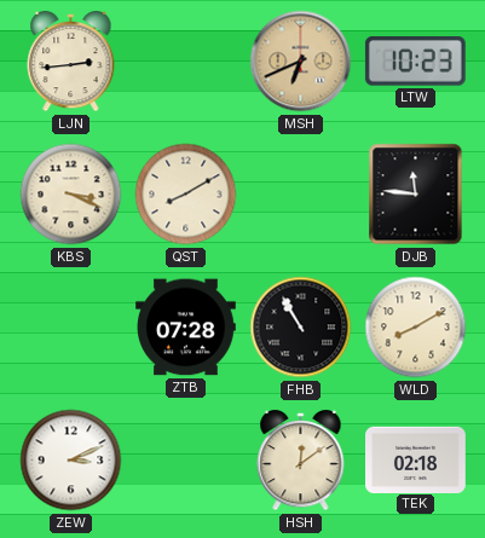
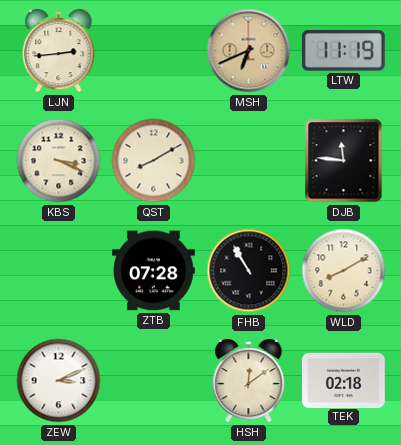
LTW: 10:23 -> 11:19
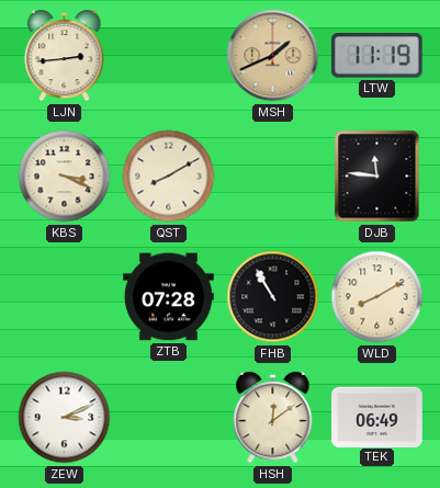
MSH: 6:41 -> 1:41
TEK: 02:18 -> 06:49
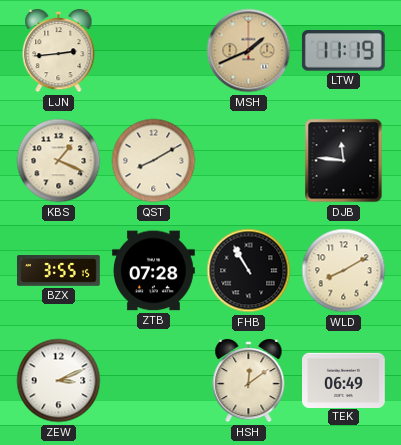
KBS: 3:19 -> 1:19
BZX: none -> 3:55
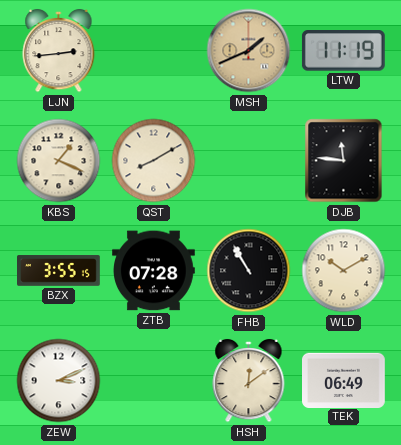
WLD: 8:10 -> 10:10
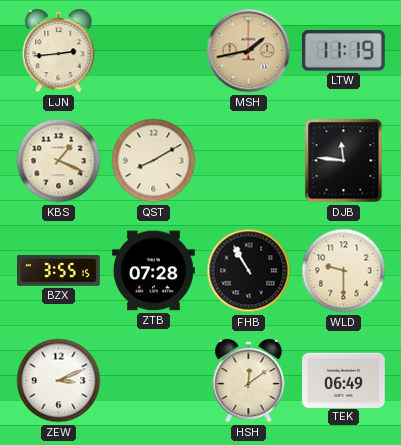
MSH: 1:41 -> 1:43
WLD: 10:10 -> 9:30
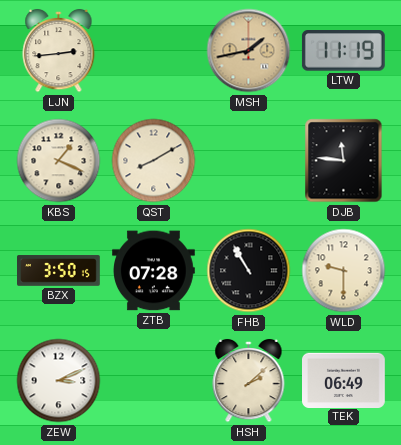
BZX: 3:55 -> 3:50
HSH: 12:09 -> 2:08
